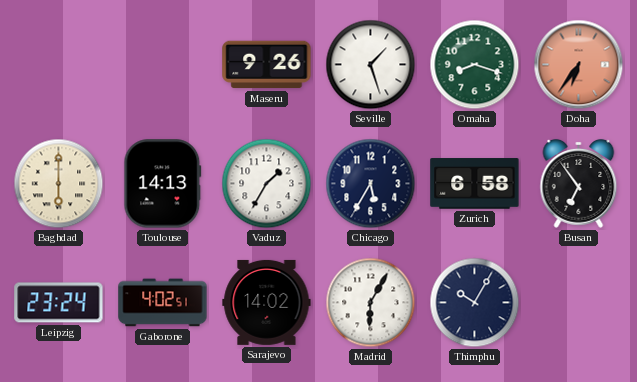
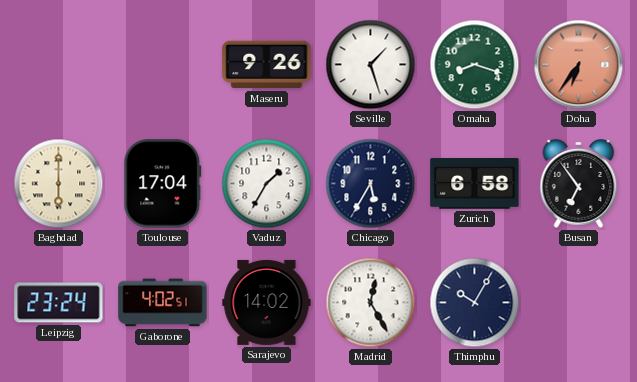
Toulouse: 14:13 -> 17:04
Madrid: 6:05 -> 12:25
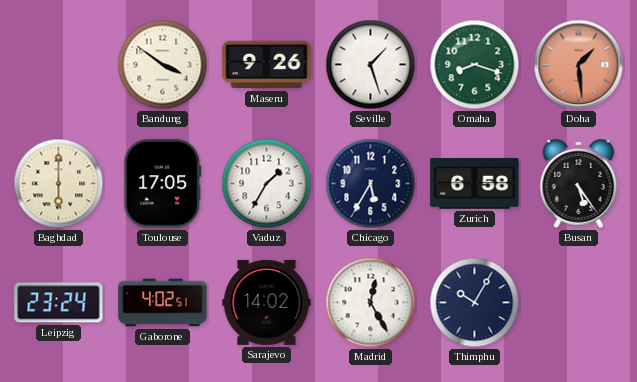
Bandung: none -> 3:51
Doha: 6:36 -> 1:29
Toulouse: 17:04 -> 17:05
Busan: 6:54 -> 5:24
